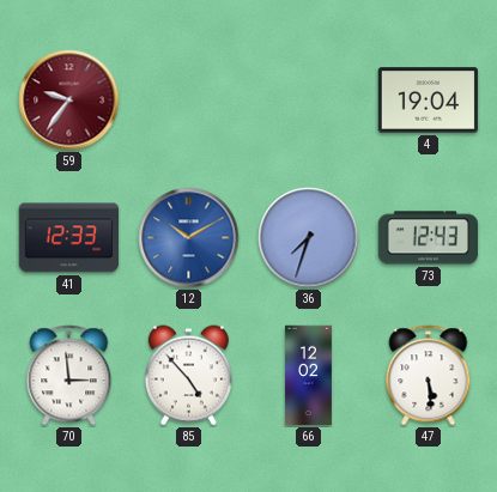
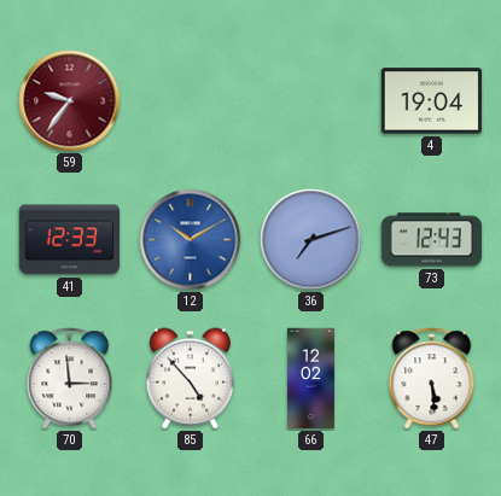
36: 7:33 -> 7:12
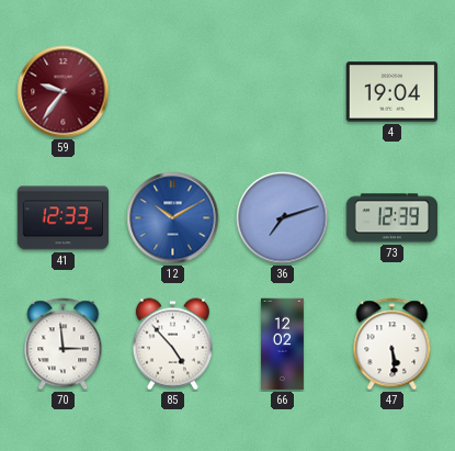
73: 12:43 -> 12:39
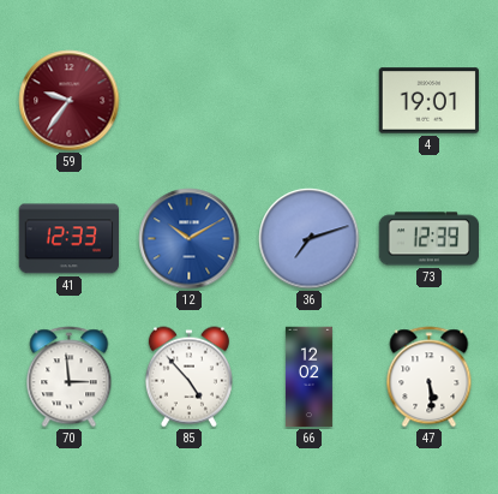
4: 19:04 -> 19:01
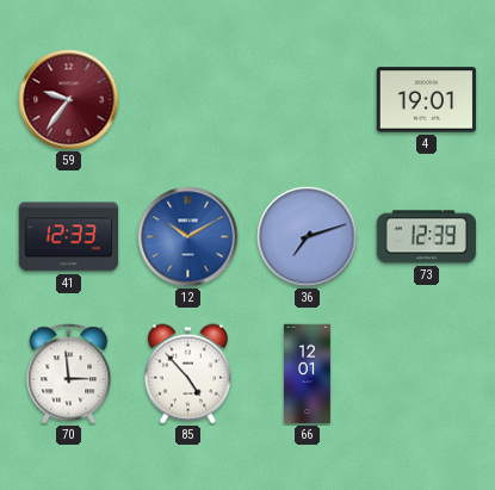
66: 12:02 -> 12:01
47: 5:29 -> none
